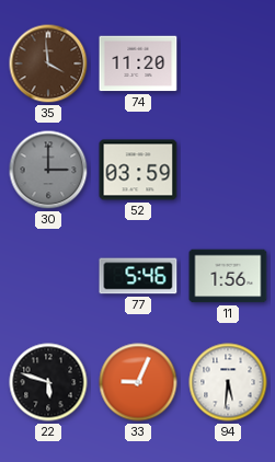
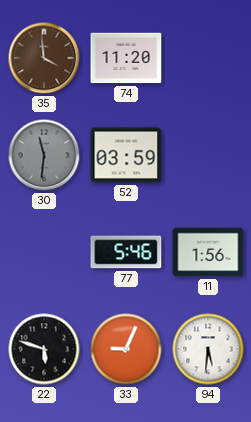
30: 3:00 -> 11:31
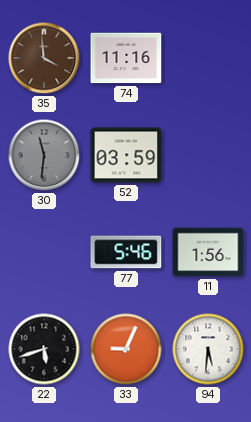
74: 11:20 -> 11:16
22: 5:48 -> 5:42
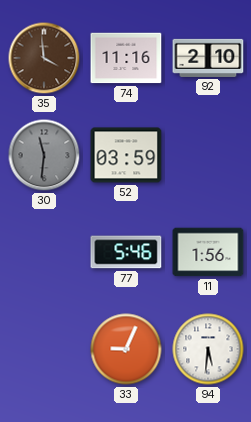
92: none -> 2:10
22: 5:42 -> none
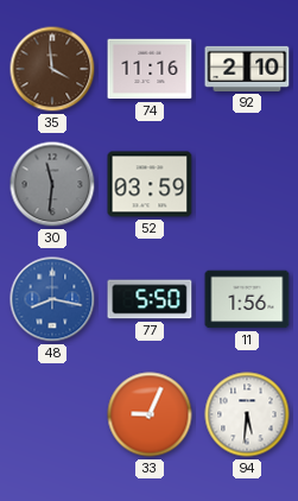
48: none -> 8:17
77: 5:46 -> 5:50
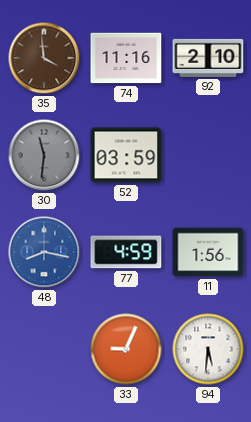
77: 5:50 -> 4:59
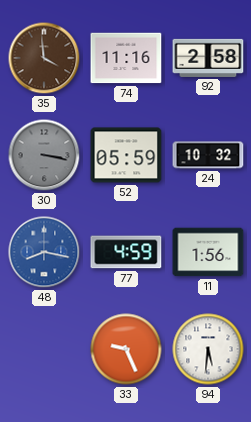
92: 2:10 -> 2:58
30: 11:31 -> 3:17
52: 03:59 -> 05:59
24: none -> 10:32
33: 9:04 -> 9:26
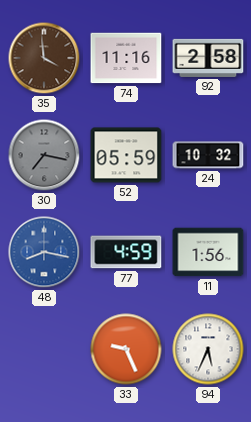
30: 3:17 -> 7:17
94: 5:31 -> 5:34
